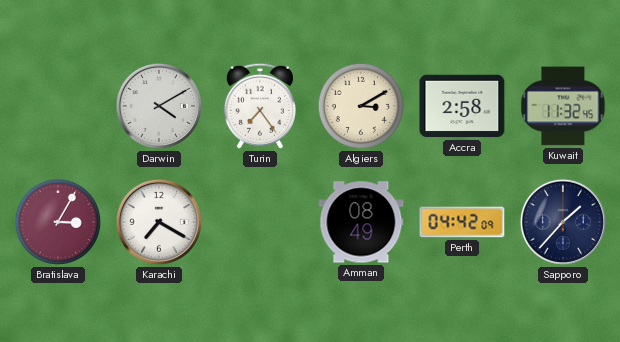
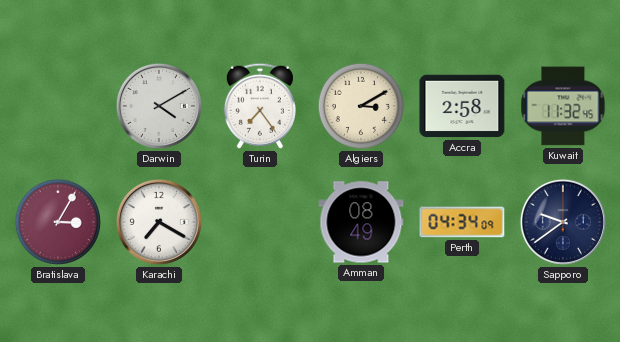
Perth: 04:42 -> 04:34
Sapporo: 1:37 -> 9:39
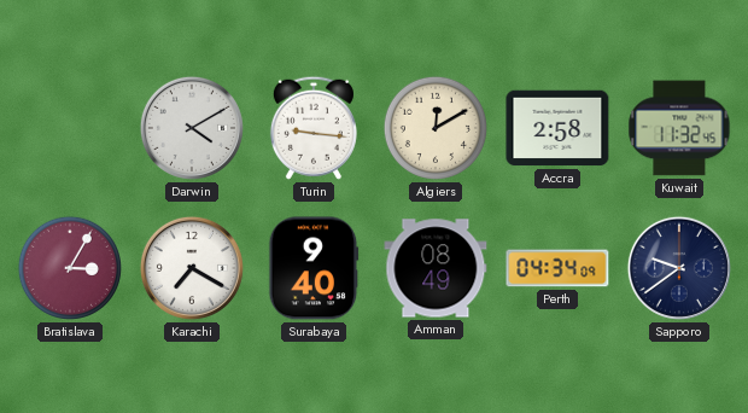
Turin: 7:24 -> 9:16
Algiers: 3:10 -> 12:10
Surabaya: none -> 9:40
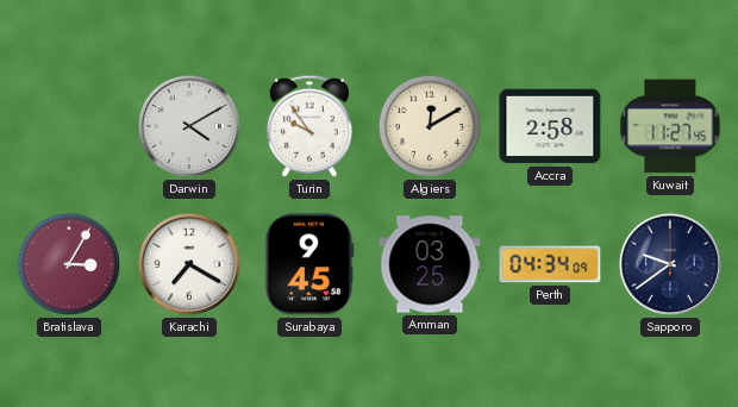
Turin: 9:16 -> 9:54
Kuwait: 11:32 -> 11:27
Surabaya: 9:40 -> 9:45
Amman: 08:49 -> 03:25
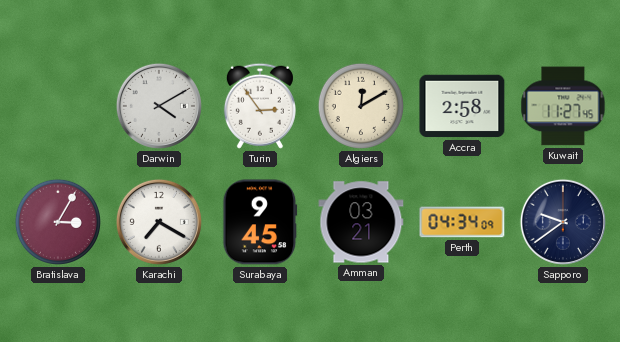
Turin: 9:54 -> 2:54
Amman: 03:25 -> 03:21
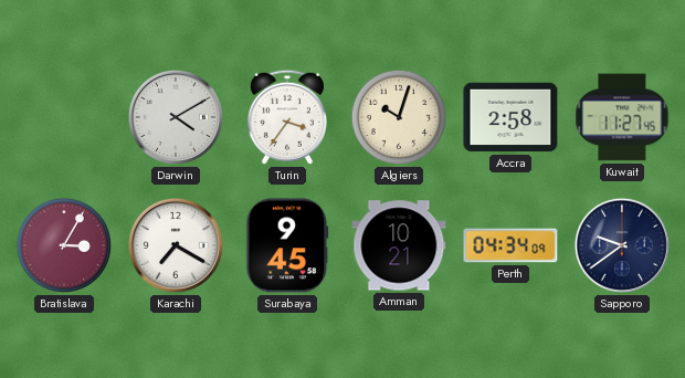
Turin: 2:54 -> 3:36
Algiers: 12:10 -> 10:03
Amman: 03:21 -> 10:21
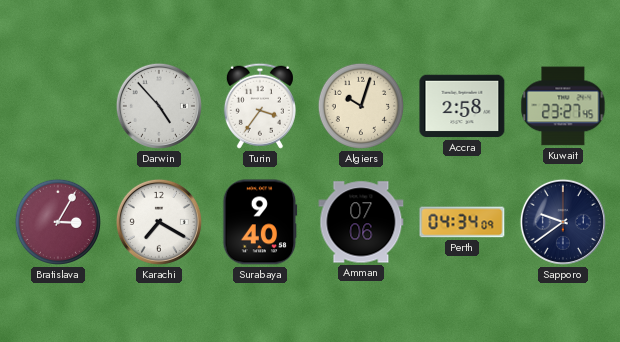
Darwin: 4:10 -> 4:53
Kuwait: 11:27 -> 23:27
Surabaya: 9:45 -> 9:40
Amman: 10:21 -> 07:06
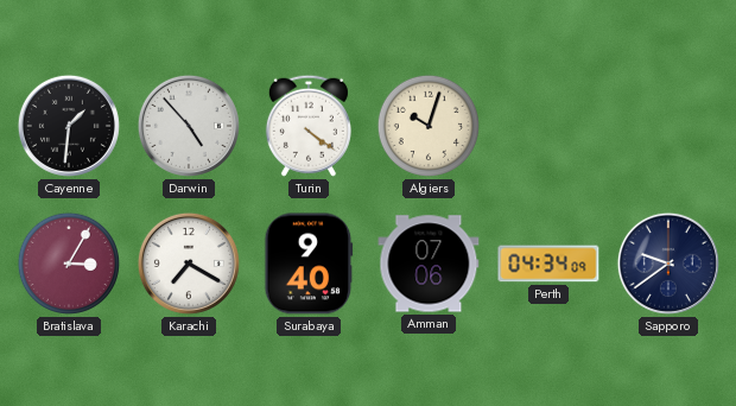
Cayenne: none -> 1:31
Turin: 3:36 -> 4:21
Accra: 2:58 -> none
Kuwait: 23:27 -> none
